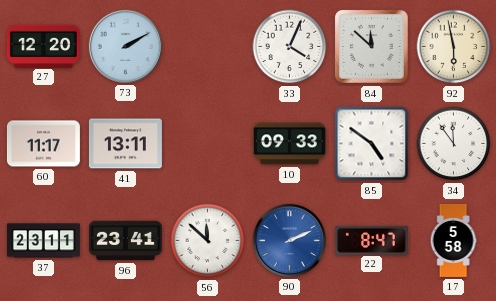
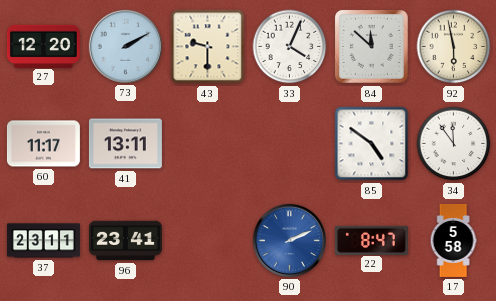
43: none -> 9:30
10: 09:33 -> none
56: 11:52 -> none
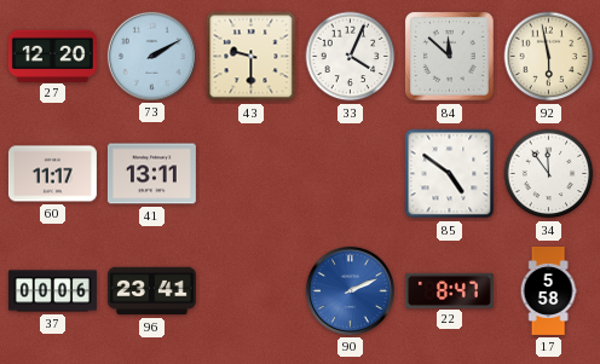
37: 23:11 -> 00:06
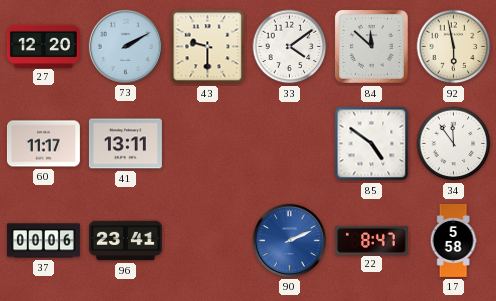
33: 4:04 -> 4:09
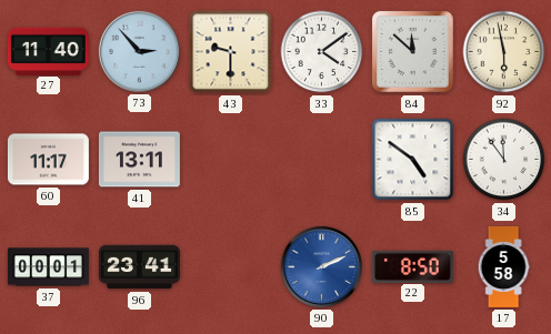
27: 12:20 -> 11:40
73: 2:10 -> 2:53
37: 00:06 -> 00:01
22: 8:47 -> 8:50
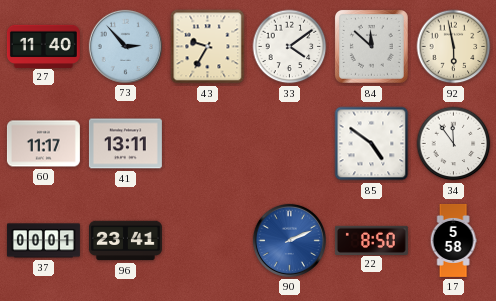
43: 9:30 -> 9:35
